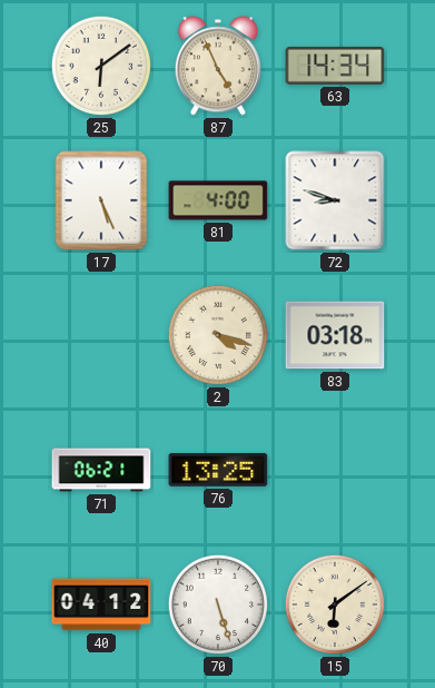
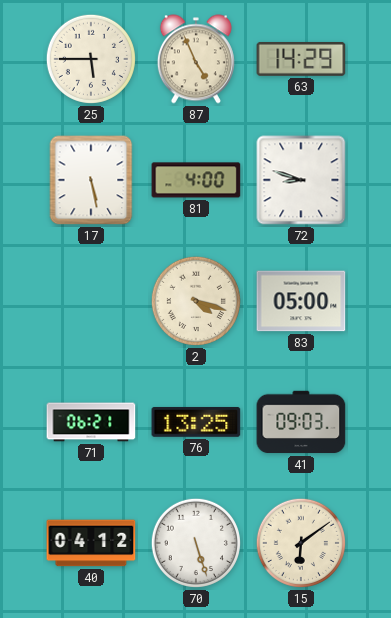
25: 6:09 -> 5:45
63: 14:34 -> 14:29
17: 5:26 -> 5:28
83: 03:18 -> 05:00
41: none -> 09:03
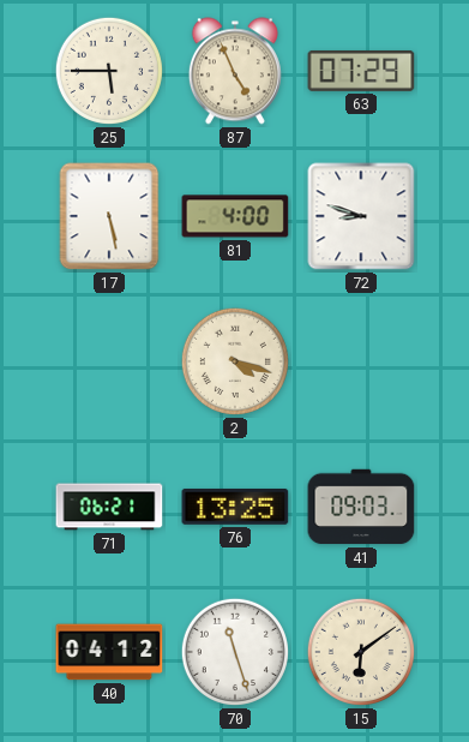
63: 14:29 -> 07:29
83: 05:00 -> none
70: 5:27 -> 11:27
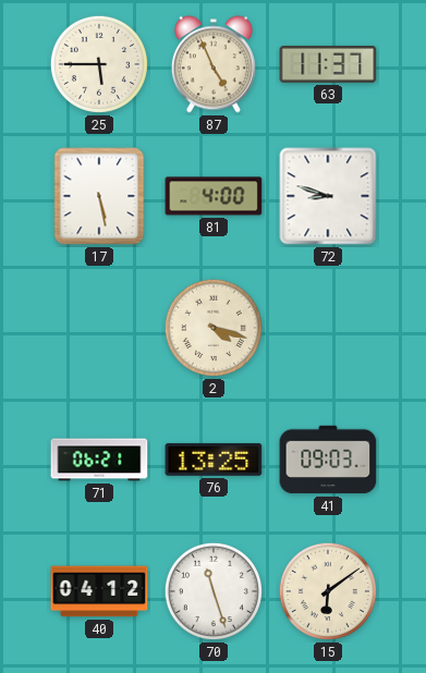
63: 07:29 -> 11:37
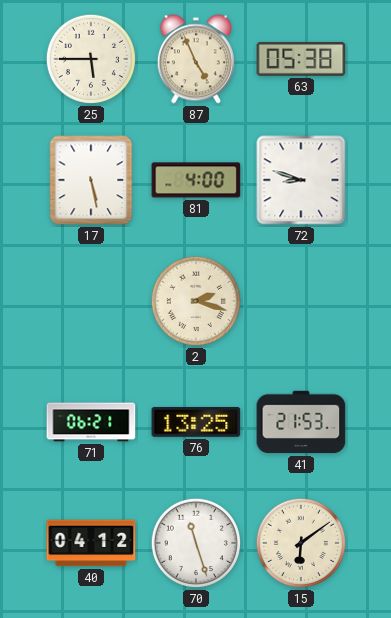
63: 11:37 -> 05:38
2: 4:18 -> 2:18
41: 09:03 -> 21:53
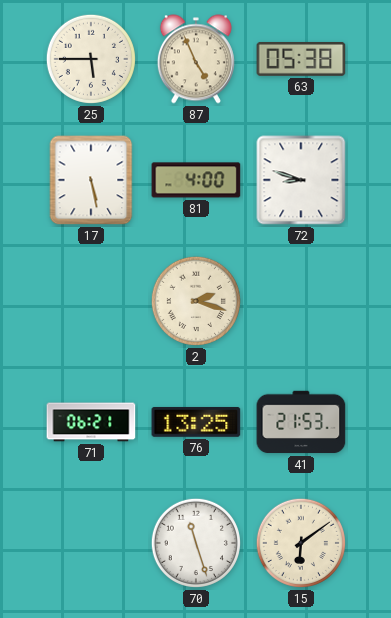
40: 04:12 -> none
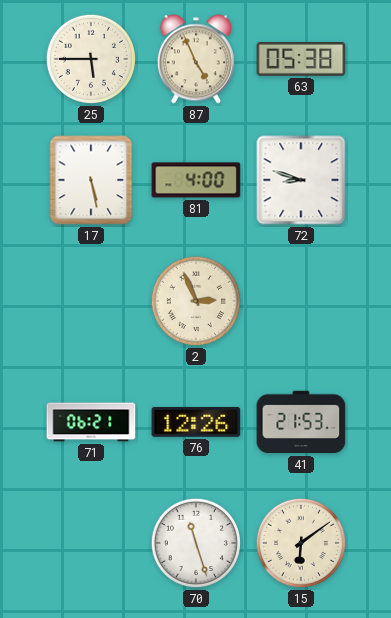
2: 2:18 -> 2:56
76: 13:25 -> 12:26
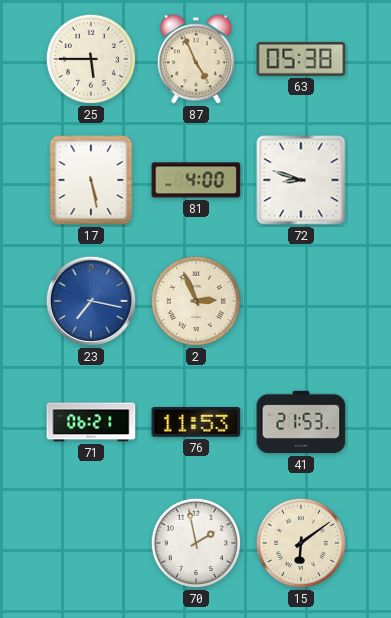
23: none -> 7:17
76: 12:26 -> 11:53
70: 11:27 -> 1:58
